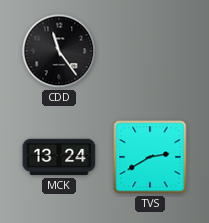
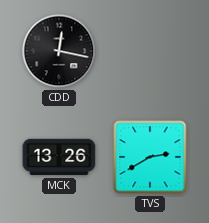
CDD: 11:24 -> 12:17
MCK: 13:24 -> 13:26
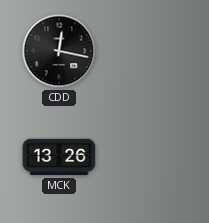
TVS: 2:40 -> none
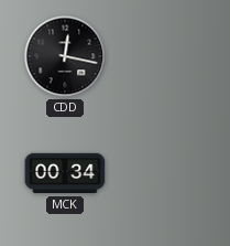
MCK: 13:26 -> 00:34
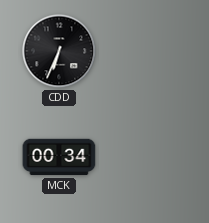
CDD: 12:17 -> 6:34
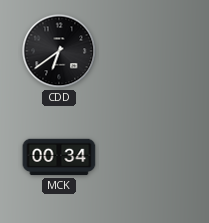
CDD: 6:34 -> 6:39
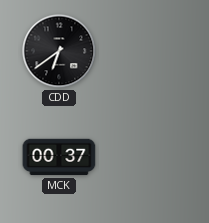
MCK: 00:34 -> 00:37
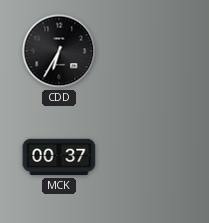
CDD: 6:39 -> 6:35
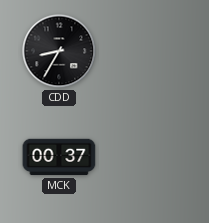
CDD: 6:35 -> 8:35
